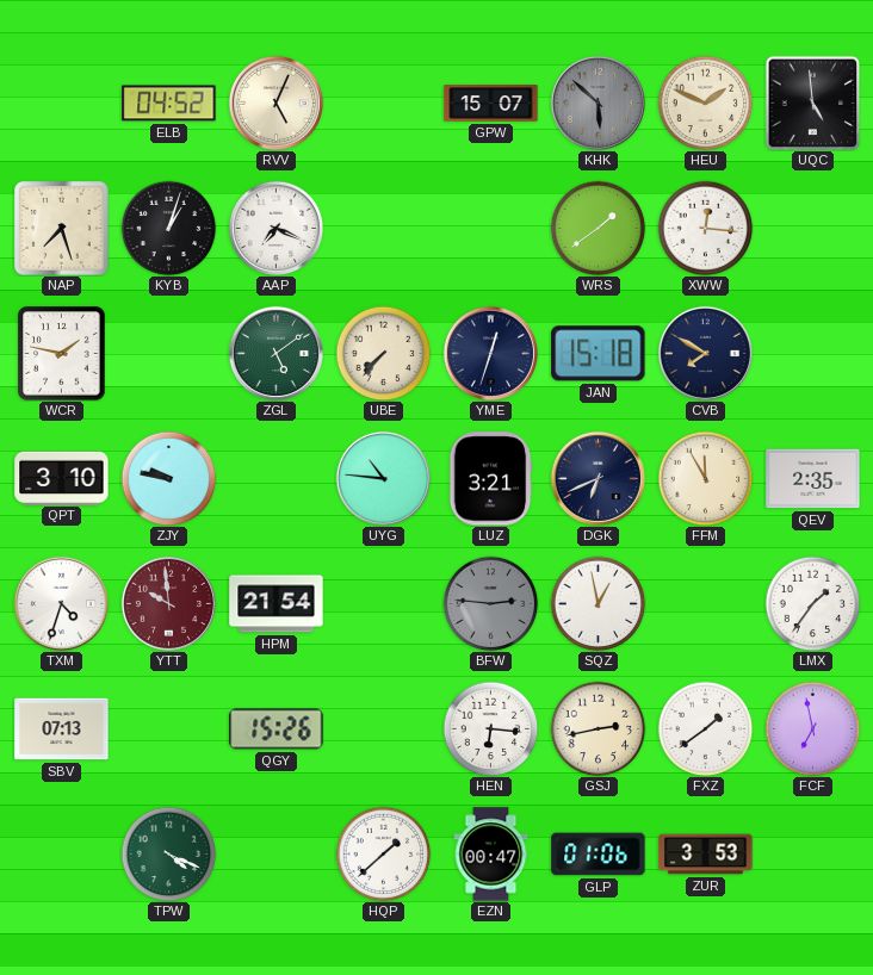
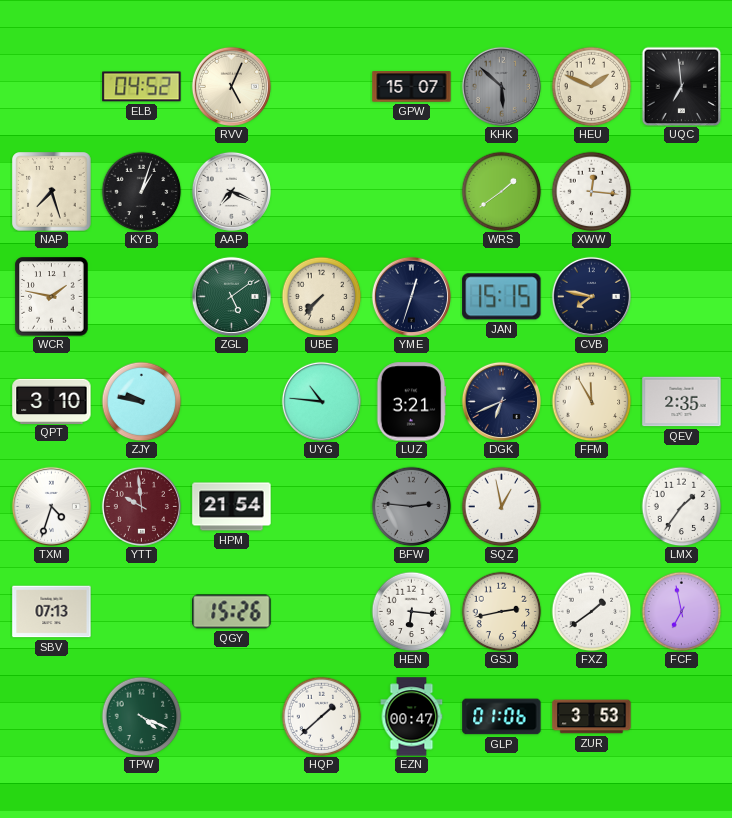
UQC: 4:59 -> 6:59
JAN: 15:18 -> 15:15
CVB: 7:50 -> 7:47
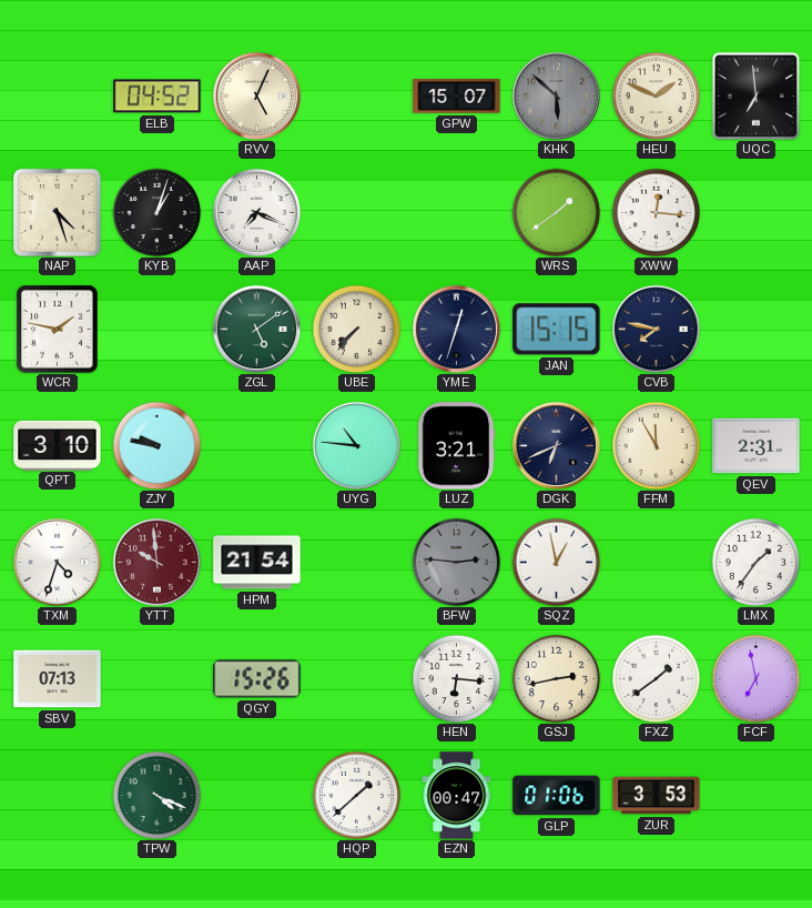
NAP: 7:27 -> 4:27
QEV: 2:35 -> 2:31
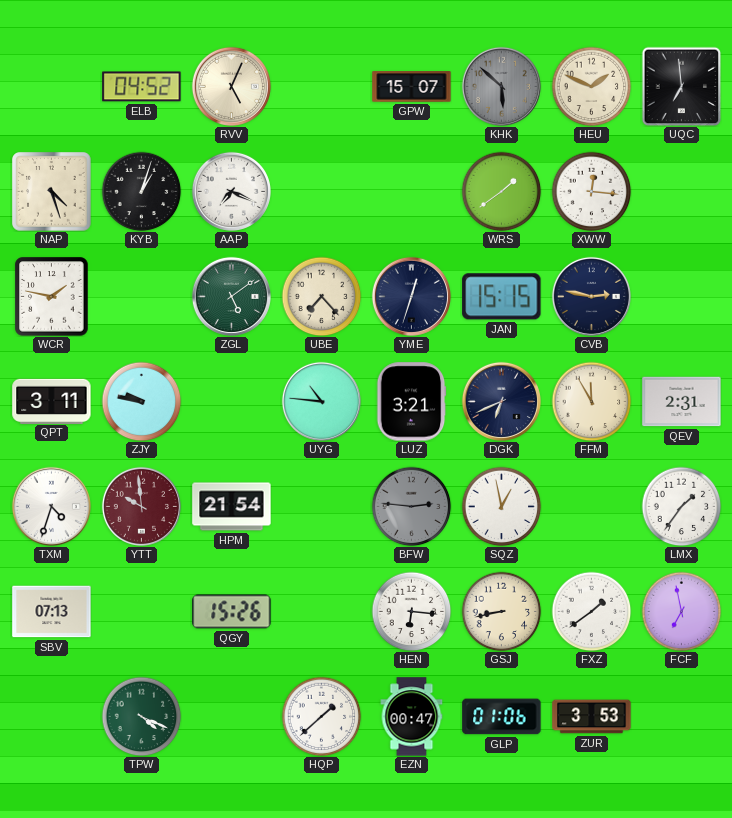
UBE: 7:37 -> 7:23
CVB: 7:47 -> 2:47
QPT: 3:10 -> 3:11
GSJ: 2:43 -> 8:43
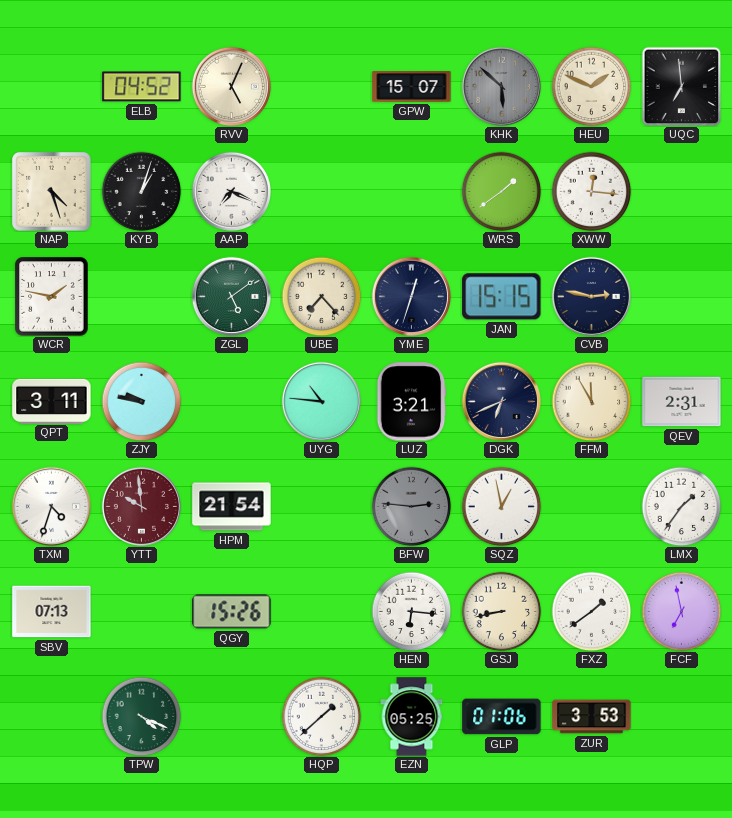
EZN: 00:47 -> 05:25
